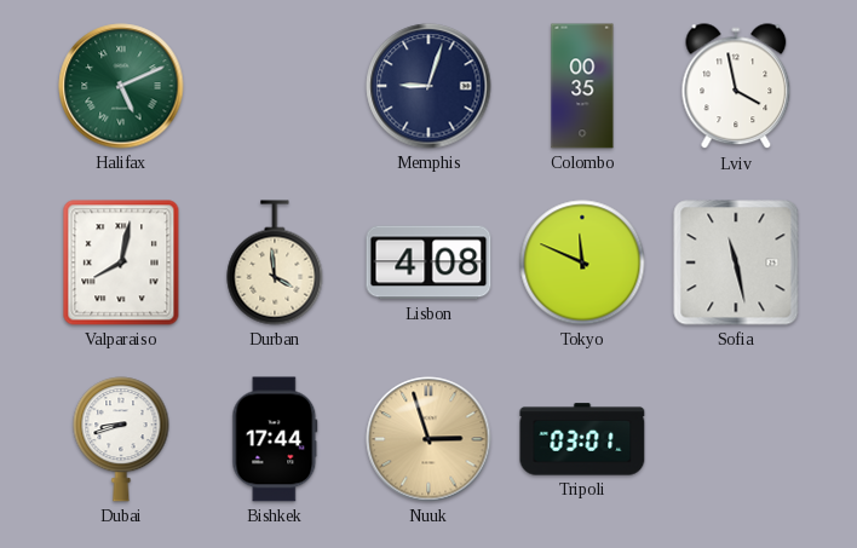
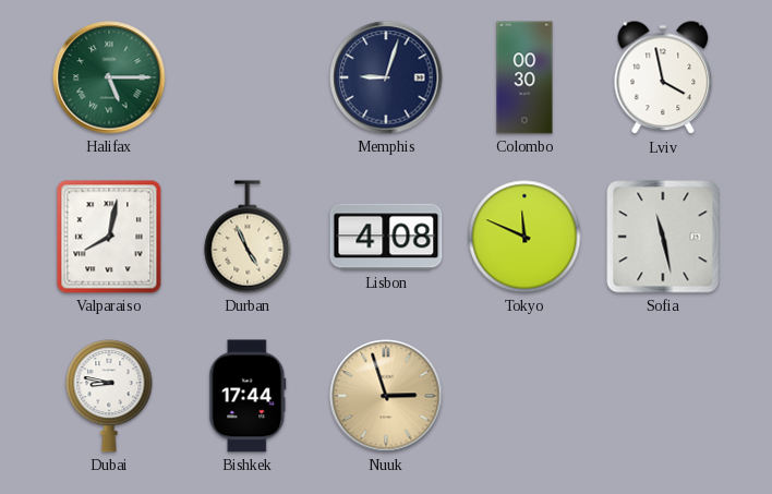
Halifax: 5:11 -> 5:15
Colombo: 00:35 -> 00:30
Durban: 3:59 -> 4:56
Dubai: 8:42 -> 8:47
Tripoli: 03:01 -> none
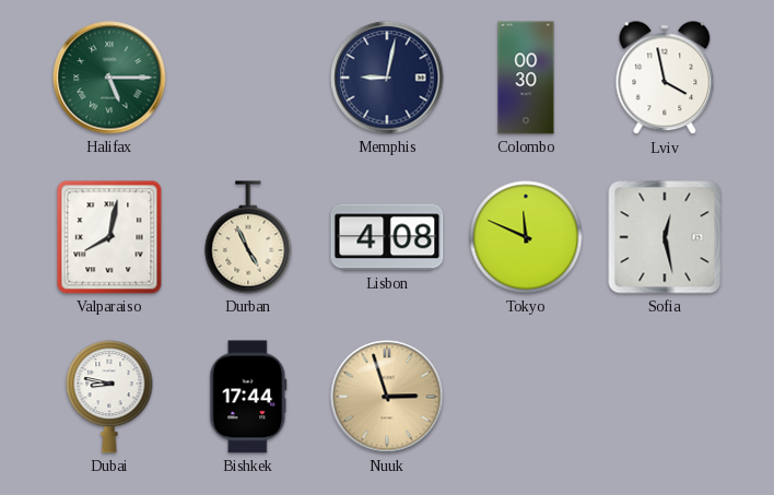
Memphis: 9:03 -> 9:02
Sofia: 11:28 -> 12:28
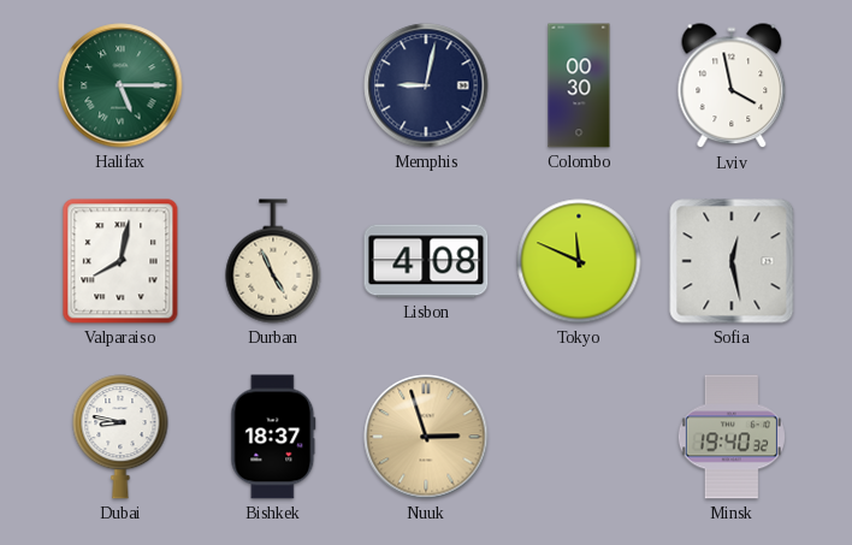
Bishkek: 17:44 -> 18:37
Minsk: none -> 19:40
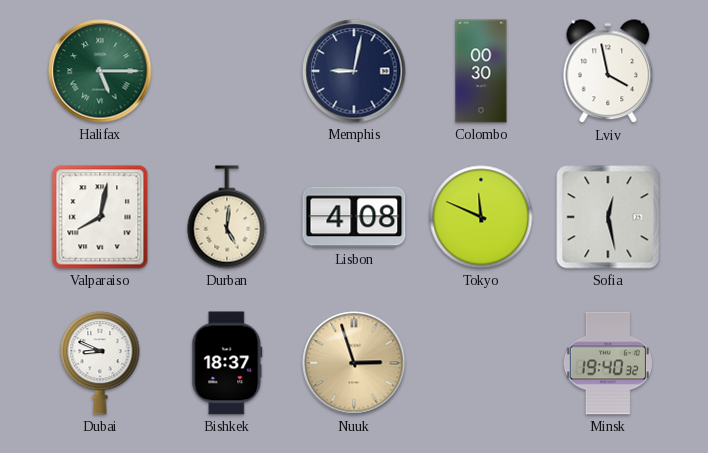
Durban: 4:56 -> 5:01
Dubai: 8:47 -> 8:49
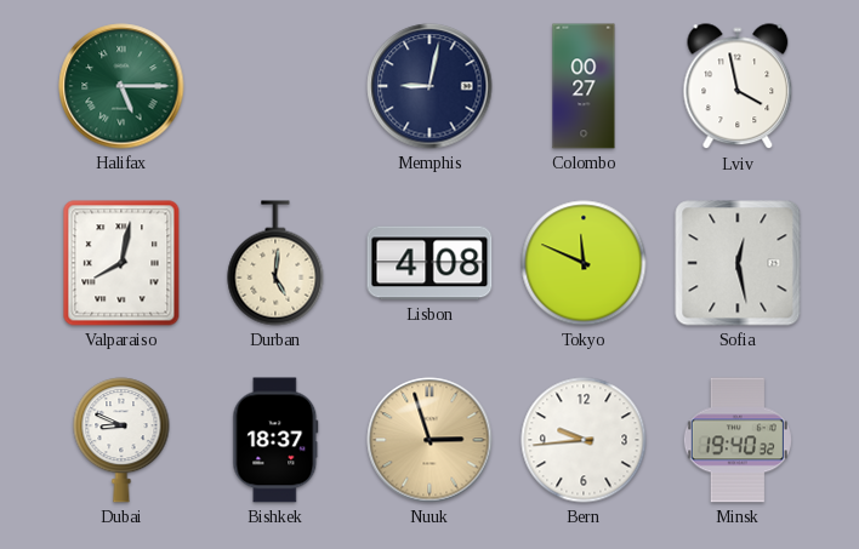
Colombo: 00:30 -> 00:27
Bern: none -> 9:44
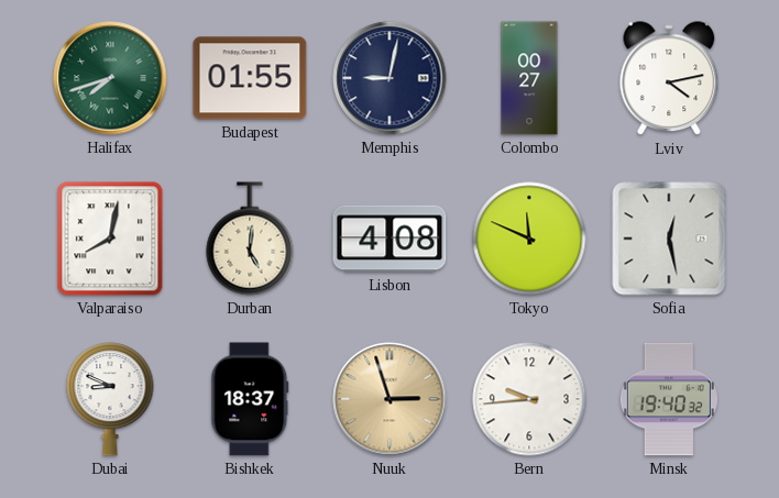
Halifax: 5:15 -> 7:42
Budapest: none -> 01:55
Lviv: 3:58 -> 4:13
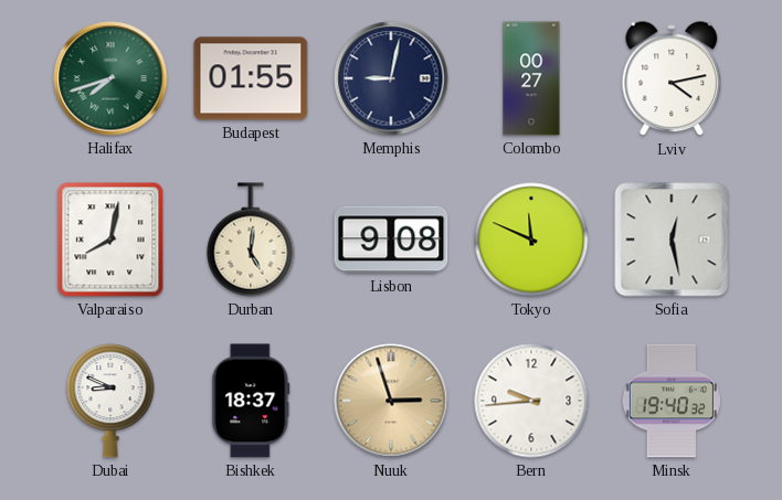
Lisbon: 4:08 -> 9:08
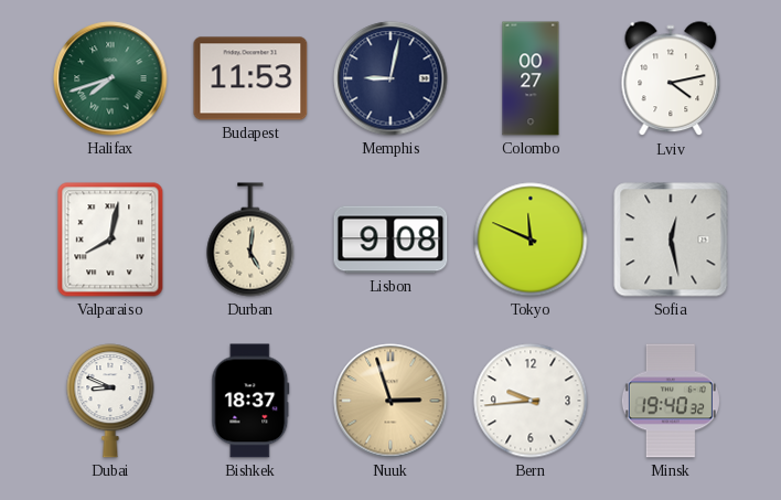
Budapest: 01:55 -> 11:53
